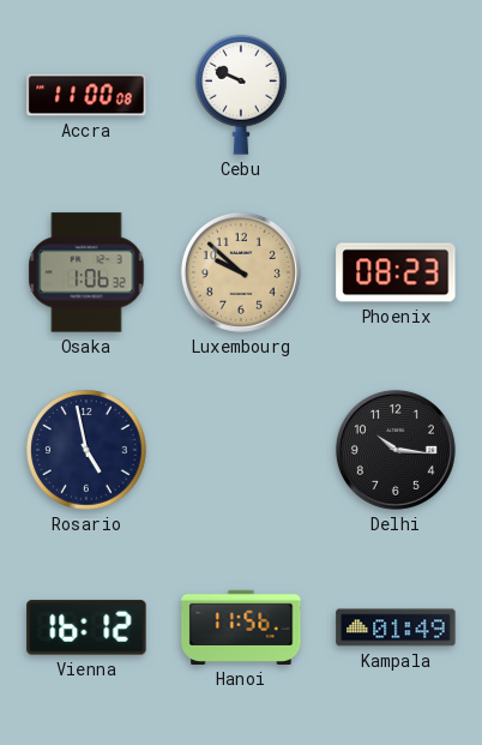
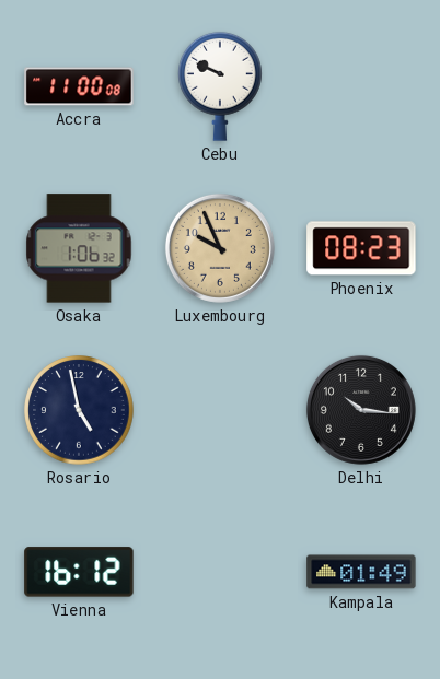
Luxembourg: 9:52 -> 9:56
Hanoi: 11:56 -> none
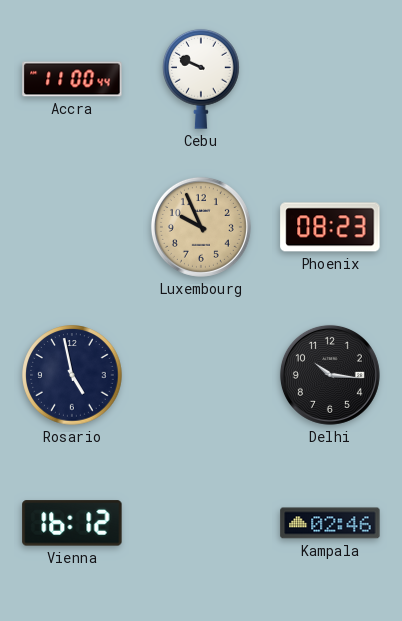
Accra: 11:00:08 -> 11:00:44
Osaka: 1:06 -> none
Kampala: 01:49 -> 02:46
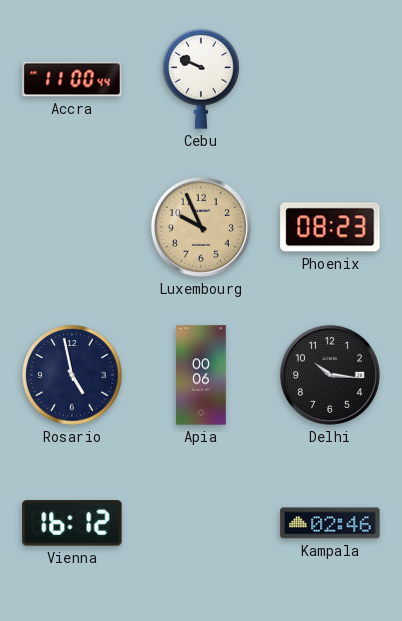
Apia: none -> 00:06
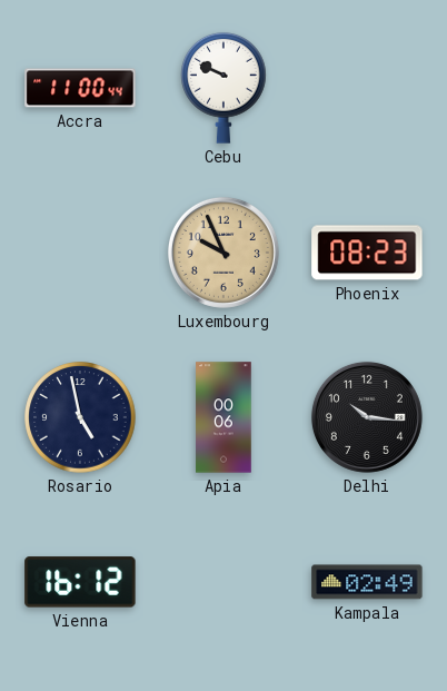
Kampala: 02:46 -> 02:49
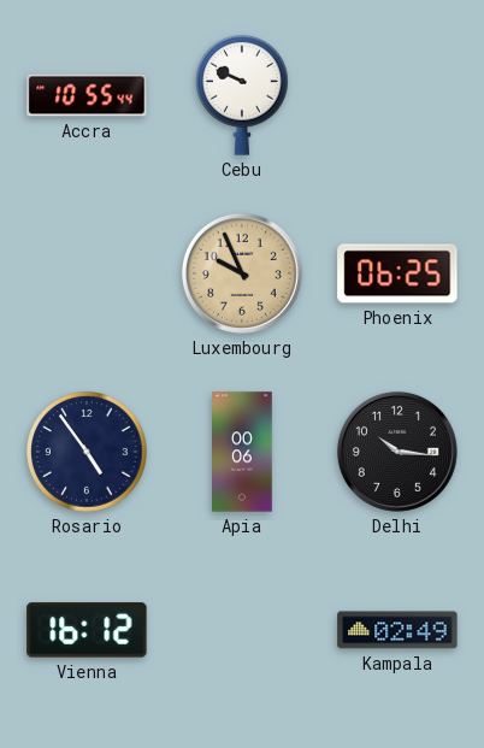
Accra: 11:00 -> 10:55
Phoenix: 08:23 -> 06:25
Rosario: 4:58 -> 4:54
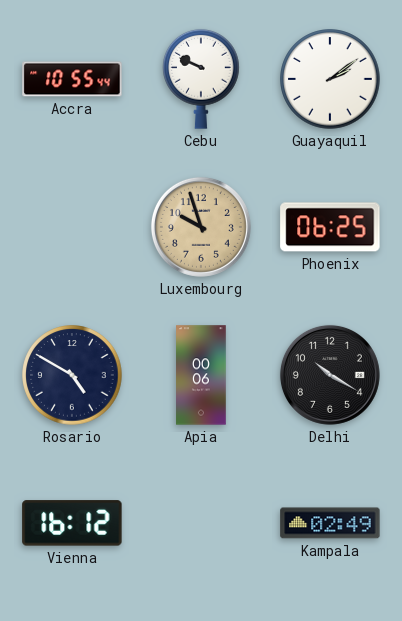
Guayaquil: none -> 2:09
Luxembourg: 9:56 -> 9:57
Rosario: 4:54 -> 4:50
Delhi: 10:16 -> 10:20
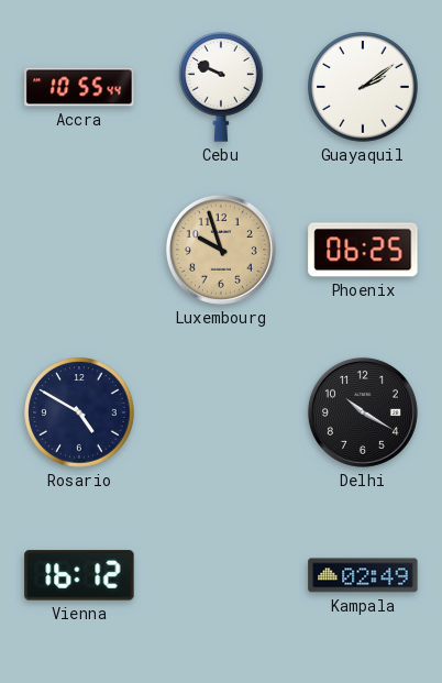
Apia: 00:06 -> none
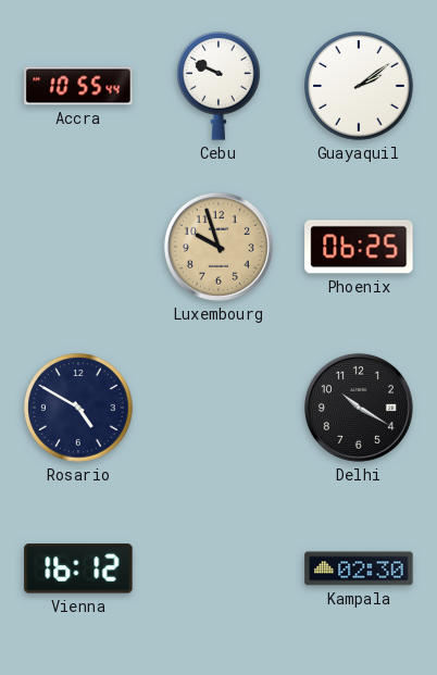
Kampala: 02:49 -> 02:30
